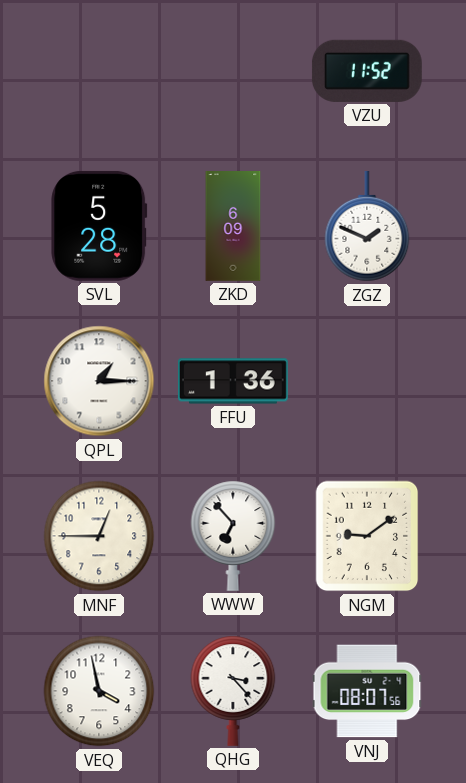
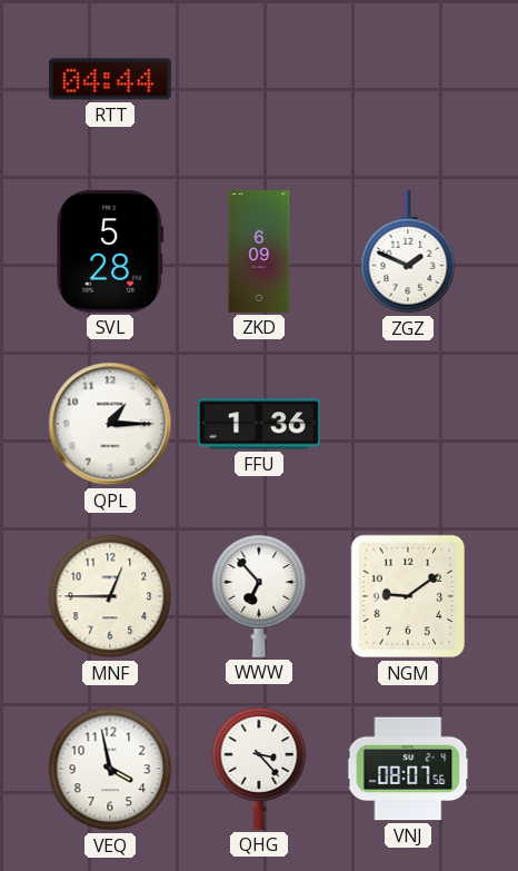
RTT: none -> 04:44
VZU: 11:52 -> none
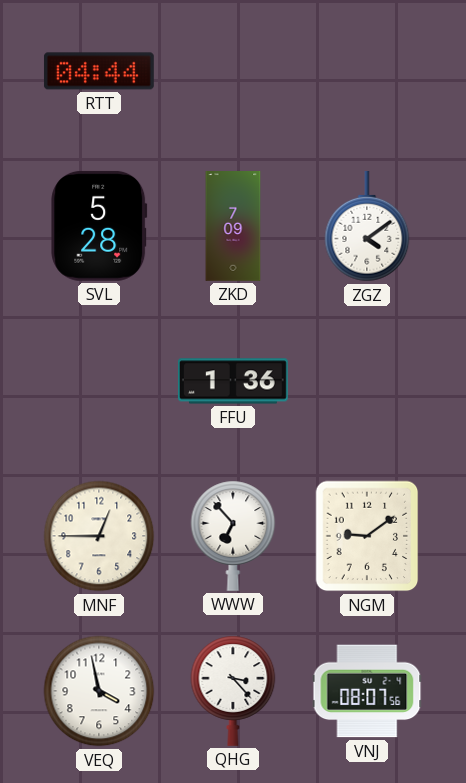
ZKD: 6:09 -> 7:09
ZGZ: 1:49 -> 4:09
QPL: 1:15 -> none
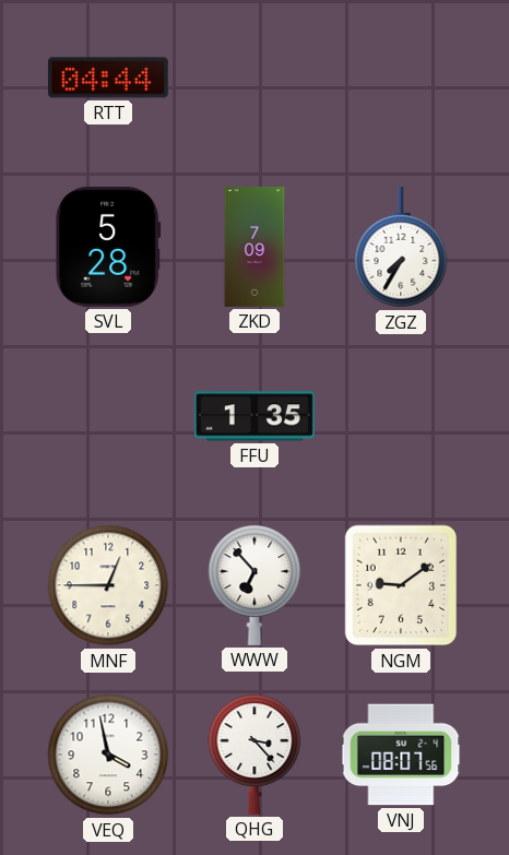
ZGZ: 4:09 -> 7:35
FFU: 1:36 -> 1:35
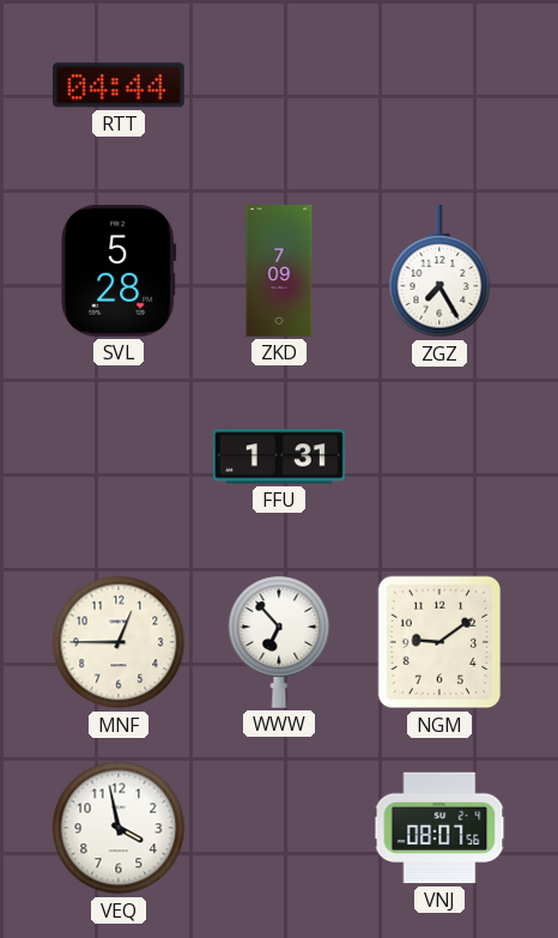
ZGZ: 7:35 -> 7:25
FFU: 1:35 -> 1:31
QHG: 3:23 -> none
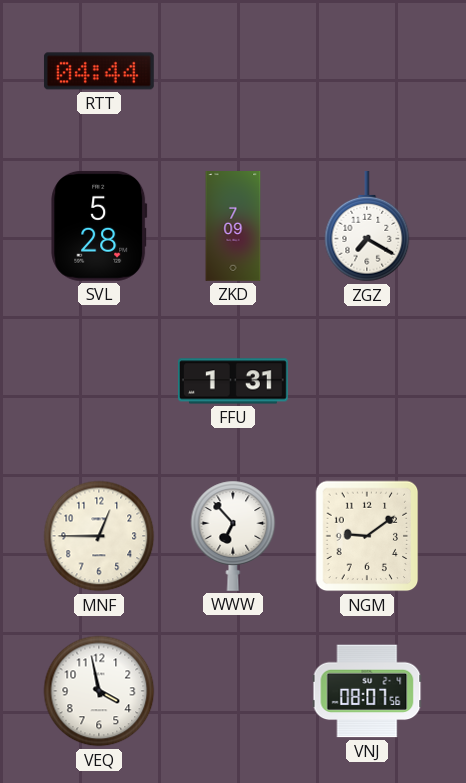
ZGZ: 7:25 -> 7:20
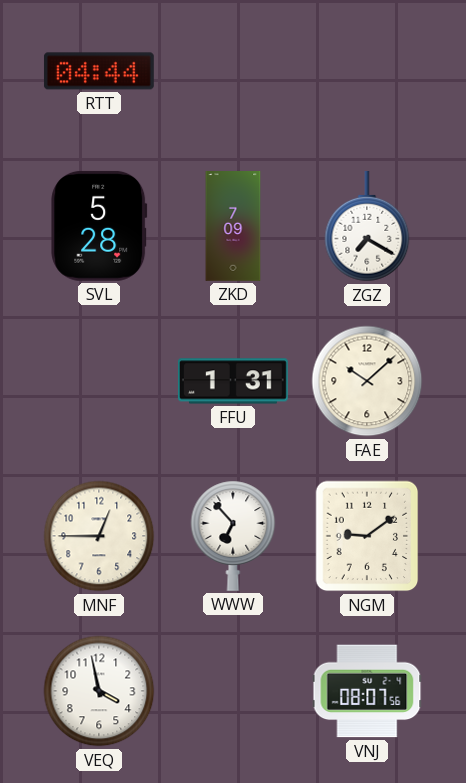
FAE: none -> 10:08
